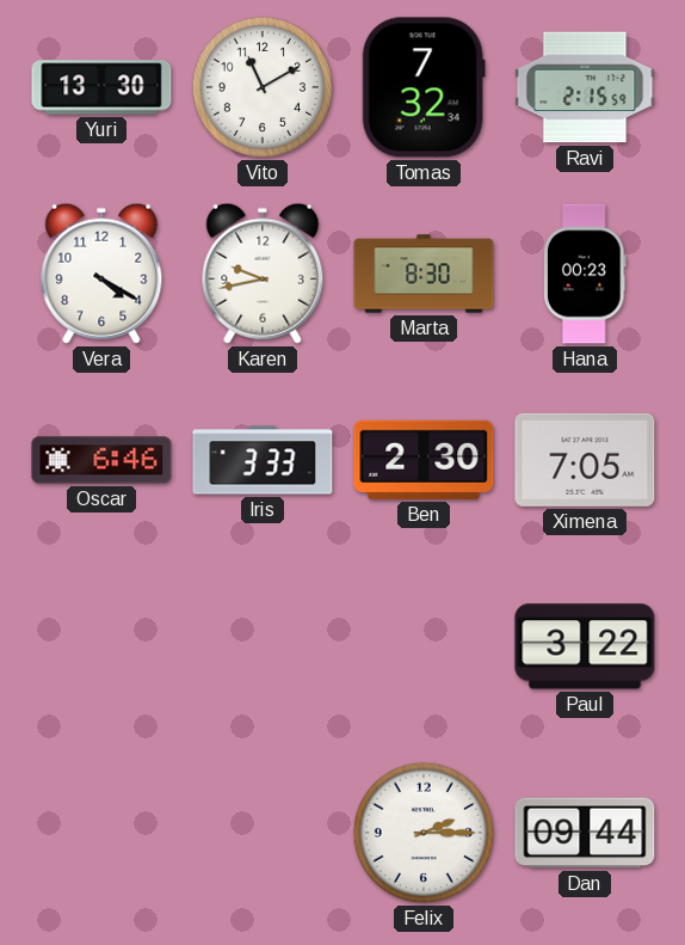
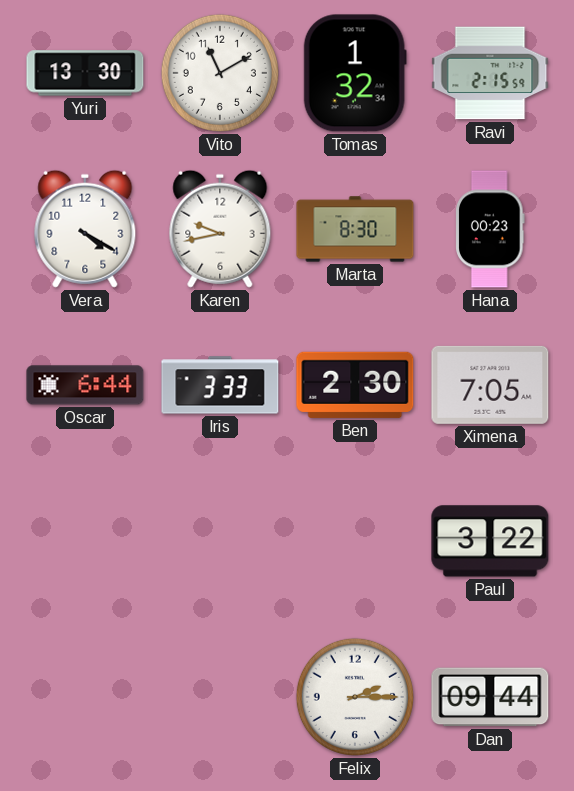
Tomas: 7:32 -> 1:32
Oscar: 6:46 -> 6:44
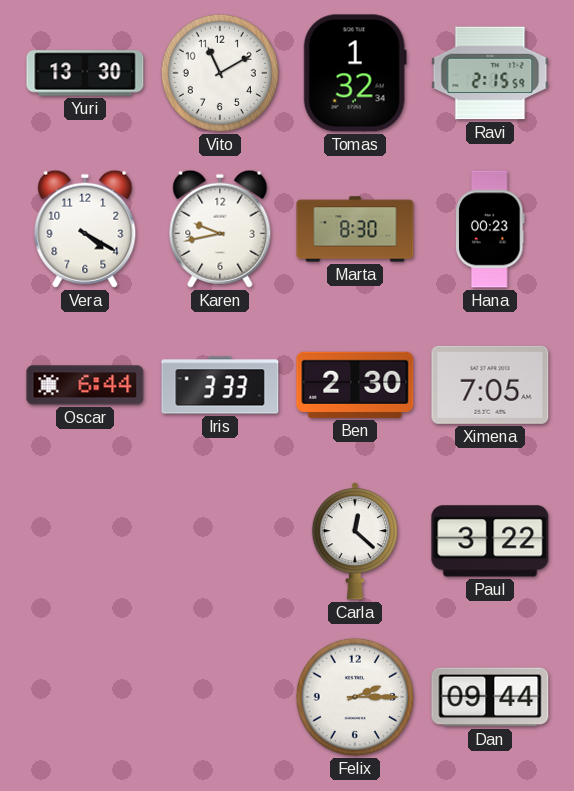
Carla: none -> 12:22
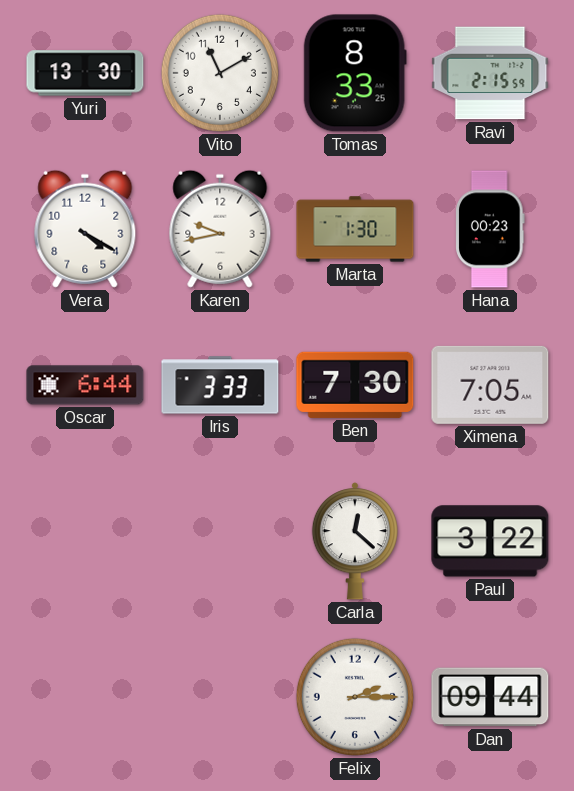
Tomas: 1:32 -> 8:33
Marta: 8:30 -> 1:30
Ben: 2:30 -> 7:30
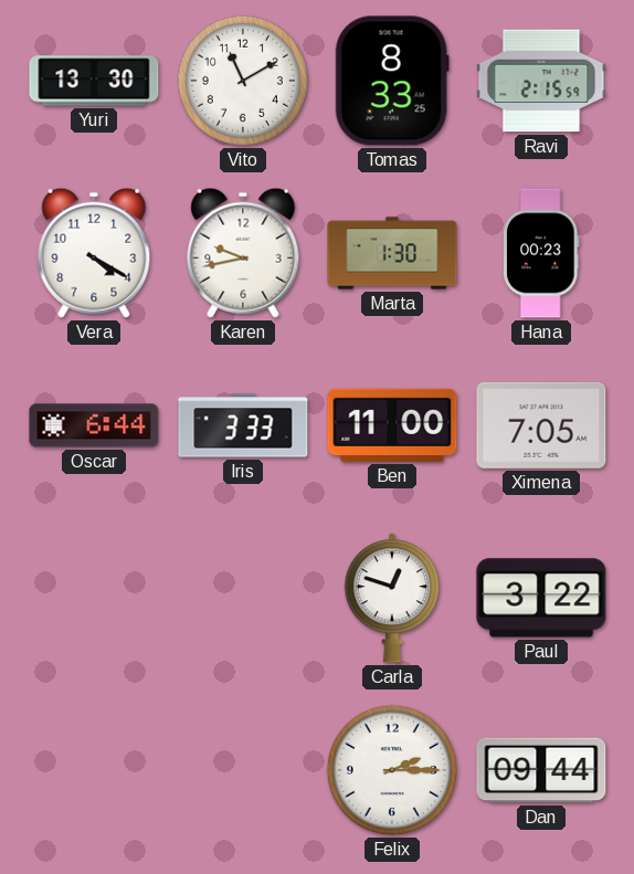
Ben: 7:30 -> 11:00
Carla: 12:22 -> 12:48
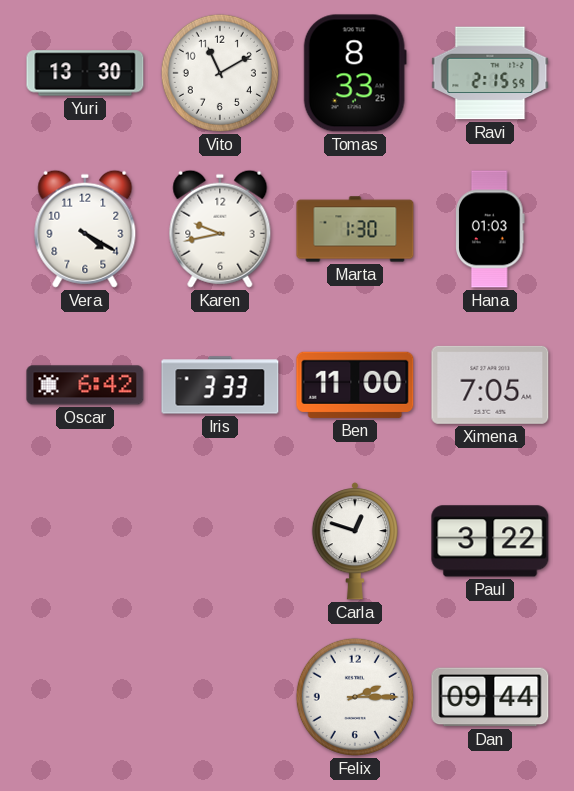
Hana: 00:23 -> 01:03
Oscar: 6:44 -> 6:42
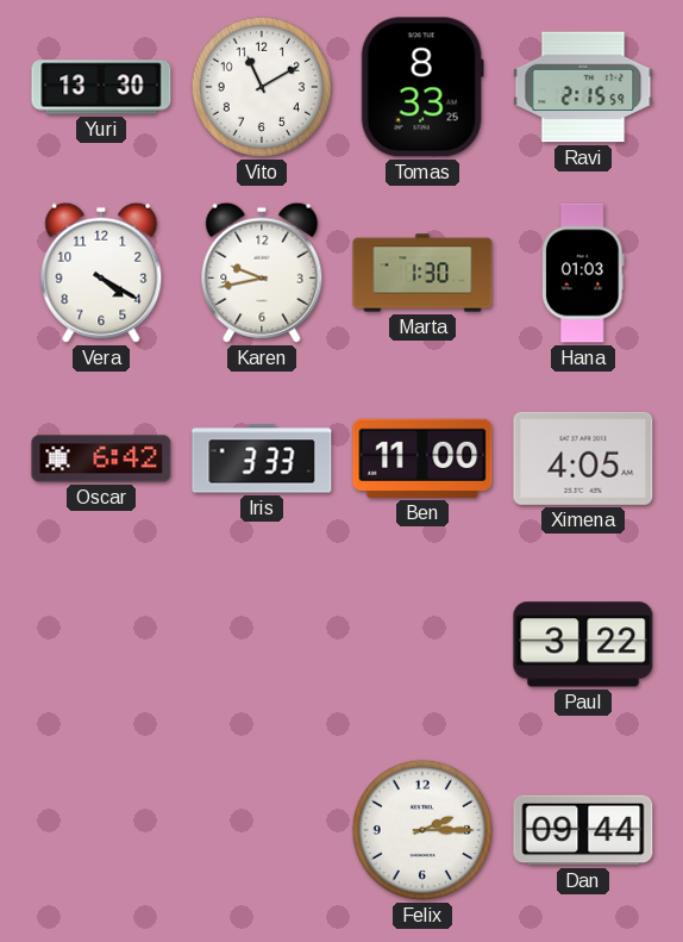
Ximena: 7:05 -> 4:05
Carla: 12:48 -> none
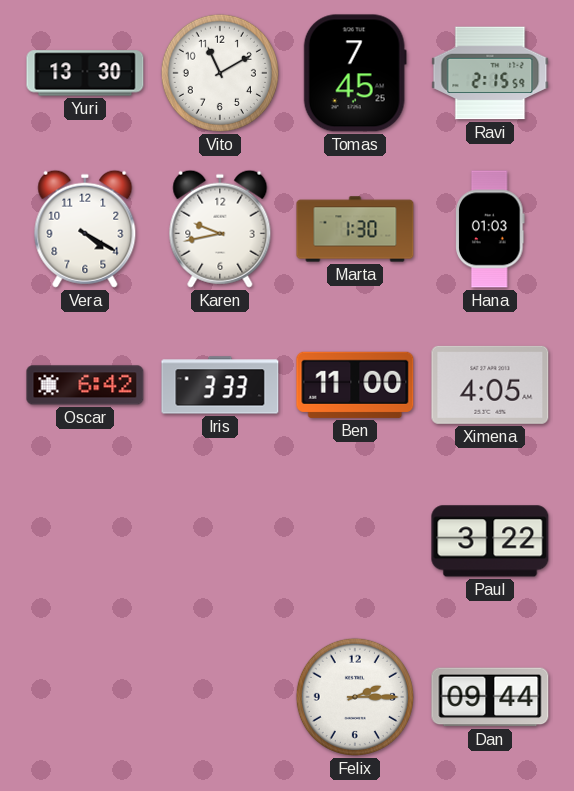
Tomas: 8:33 -> 7:45
